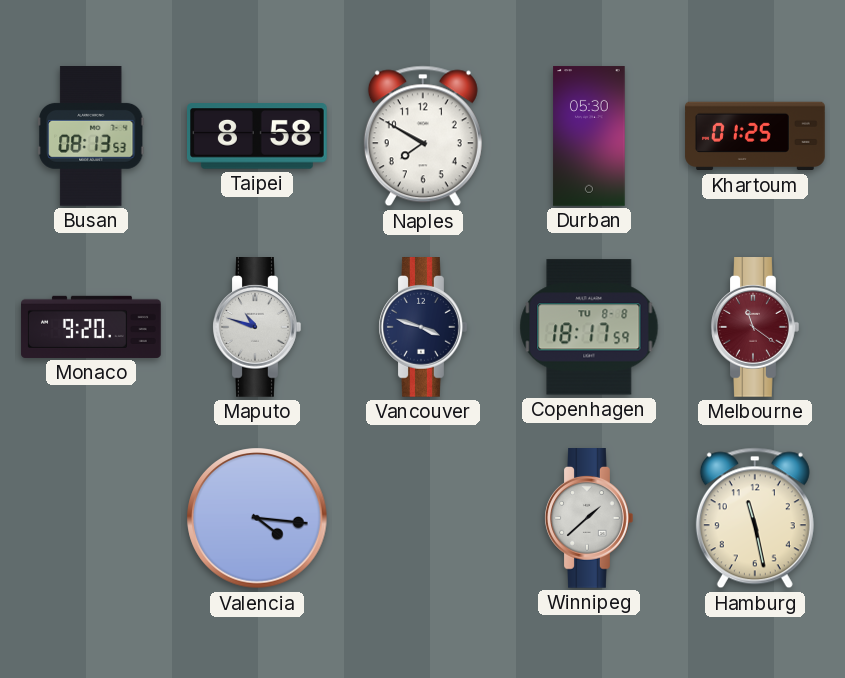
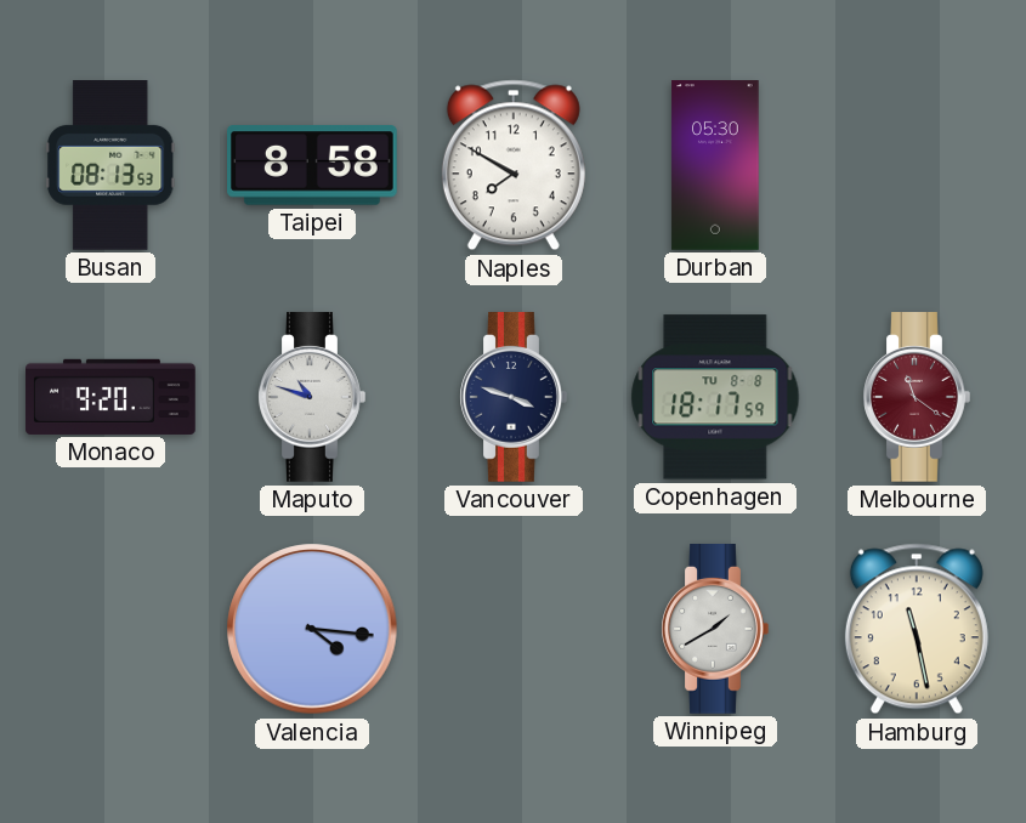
Khartoum: 01:25 -> none
Winnipeg: 1:38 -> 1:40
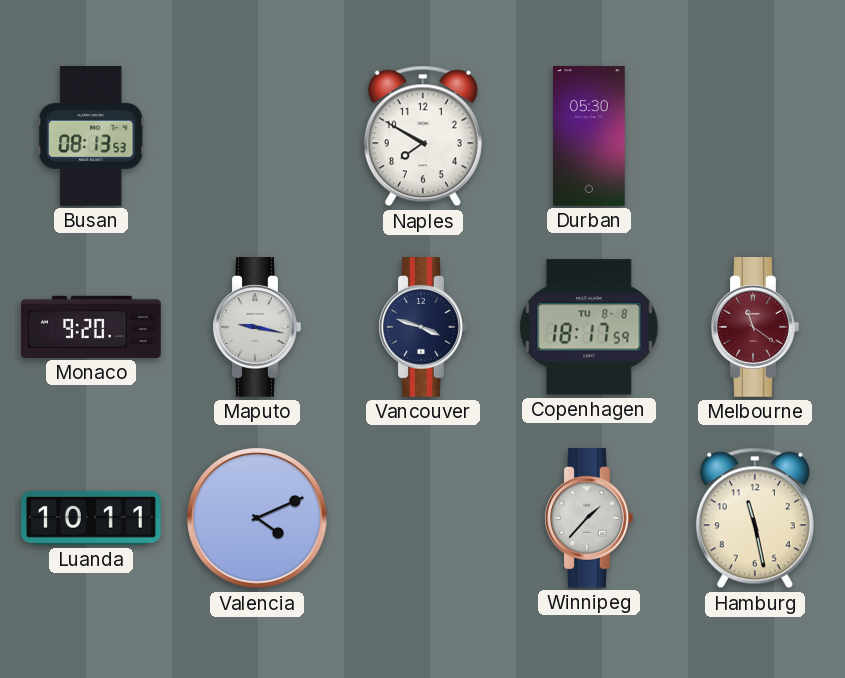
Taipei: 8:58 -> none
Maputo: 10:48 -> 9:17
Luanda: none -> 10:11
Valencia: 4:16 -> 4:11
Winnipeg: 1:40 -> 1:37
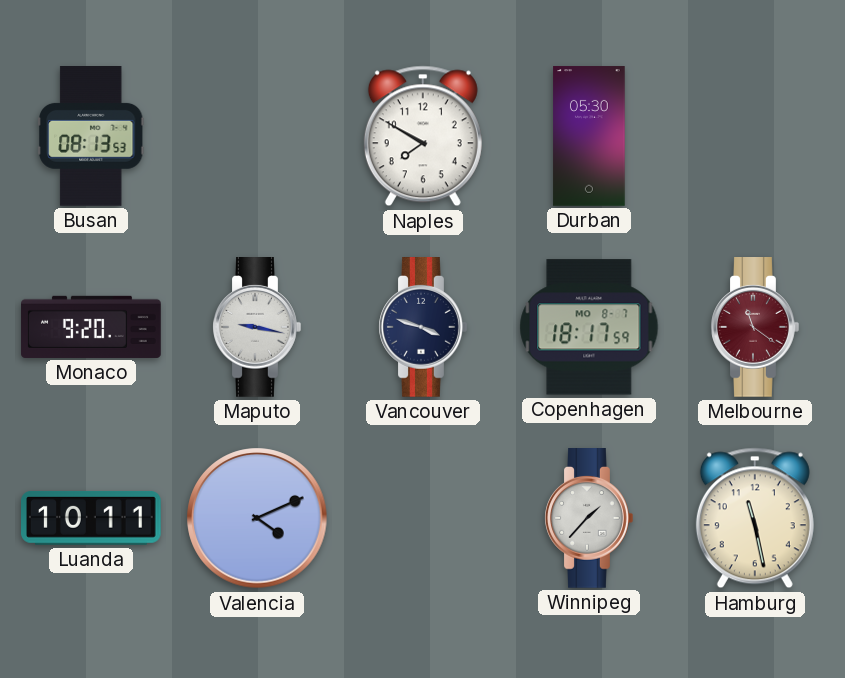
Copenhagen date: TU 8-8 -> MO 8-7
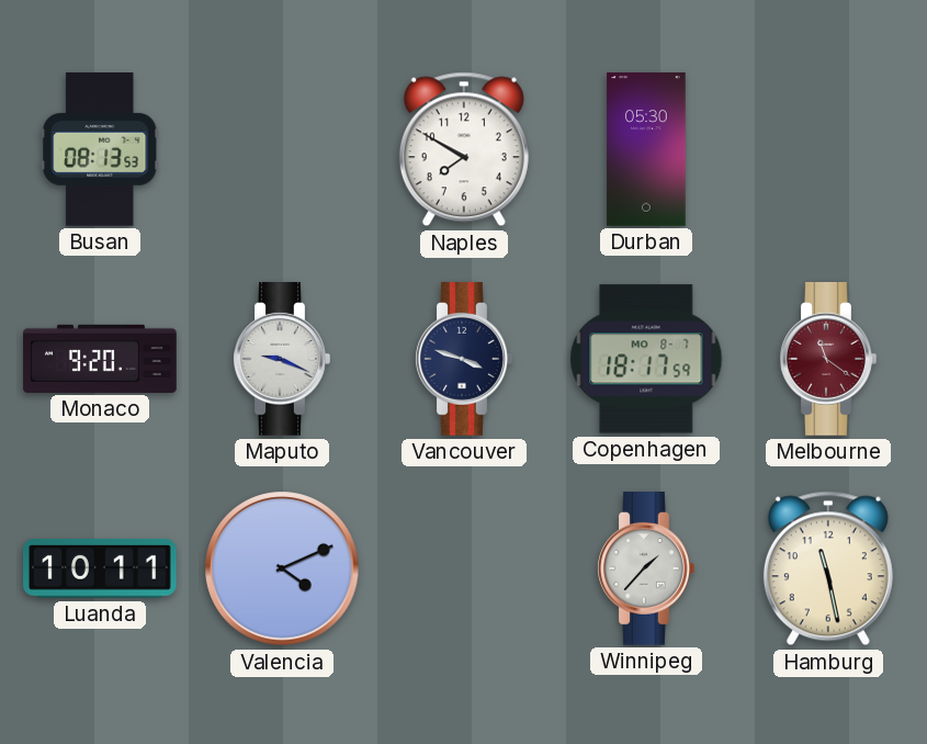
Maputo: 9:17 -> 9:19
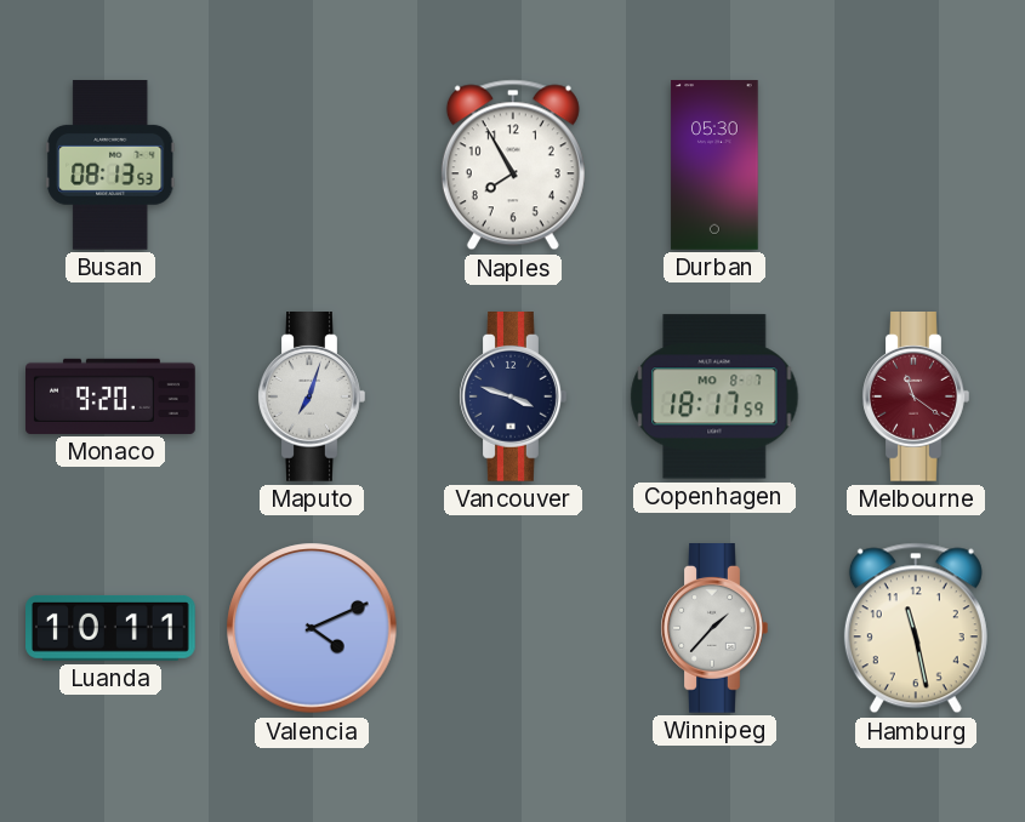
Naples: 7:50 -> 7:55
Maputo: 9:19 -> 7:03
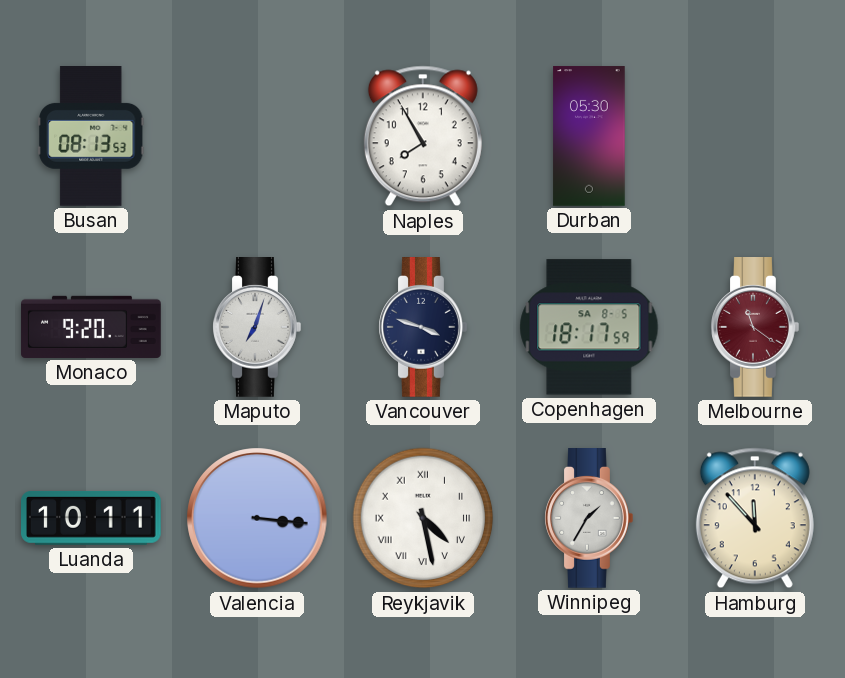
Copenhagen date: MO 8-7 -> SA 8-5
Valencia: 4:11 -> 3:16
Reykjavik: none -> 4:28
Winnipeg: 1:37 -> 1:35
Hamburg: 11:28 -> 11:53
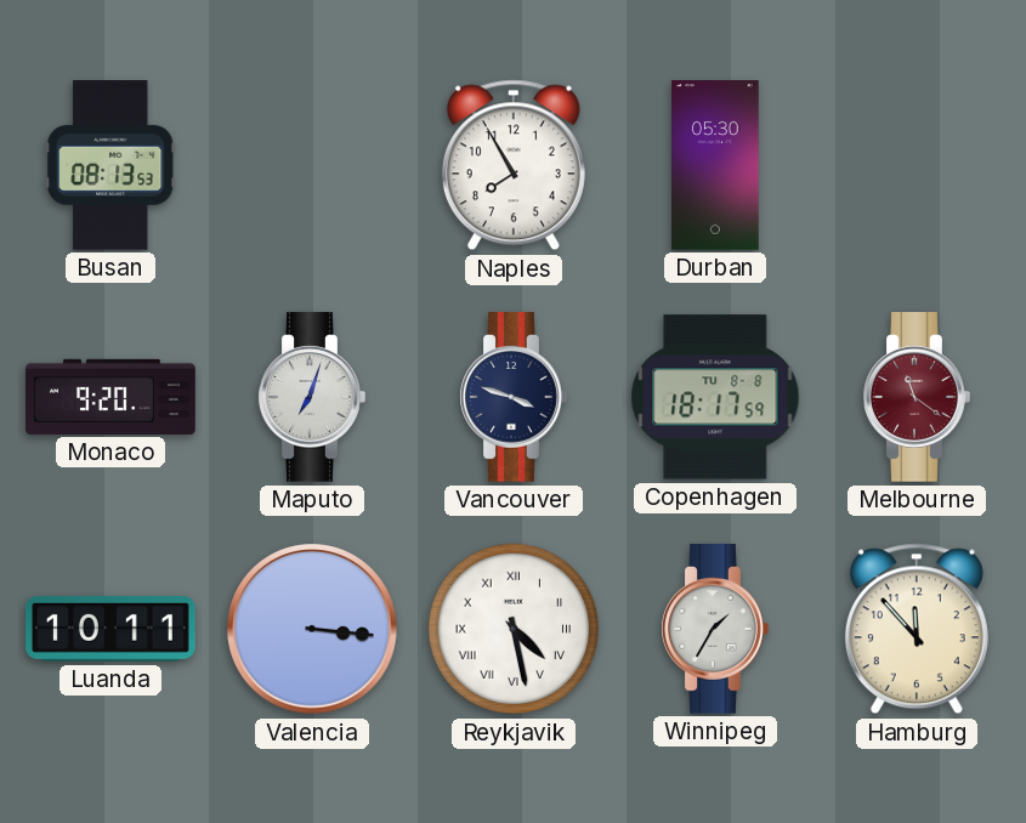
Copenhagen date: SA 8-5 -> TU 8-8
